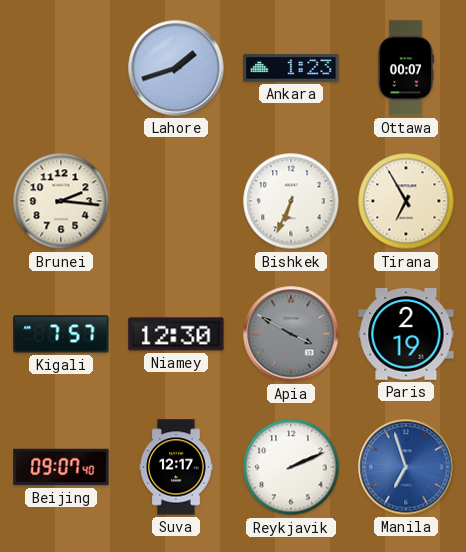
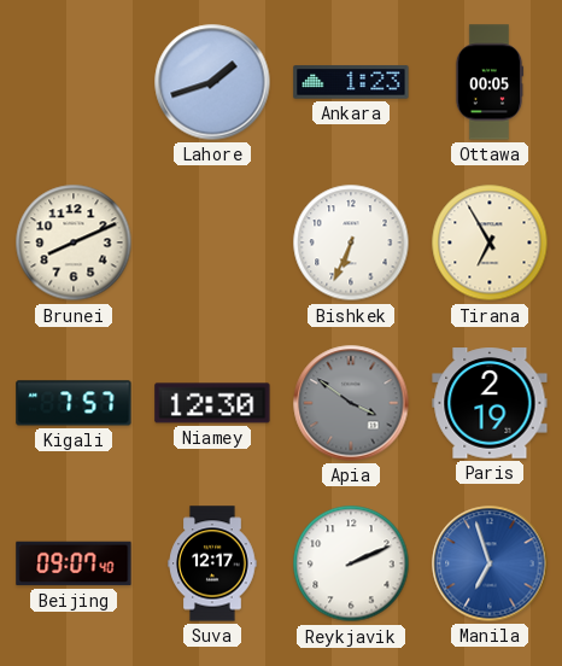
Ottawa: 00:07 -> 00:05
Brunei: 2:16 -> 8:11
Apia: 3:50 -> 3:51
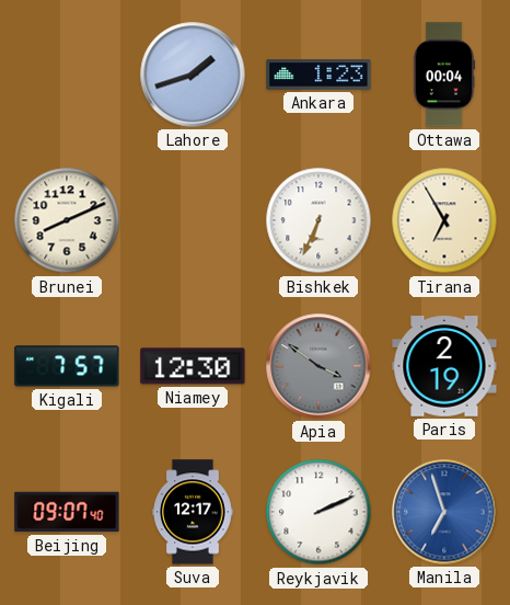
Ottawa: 00:05 -> 00:04
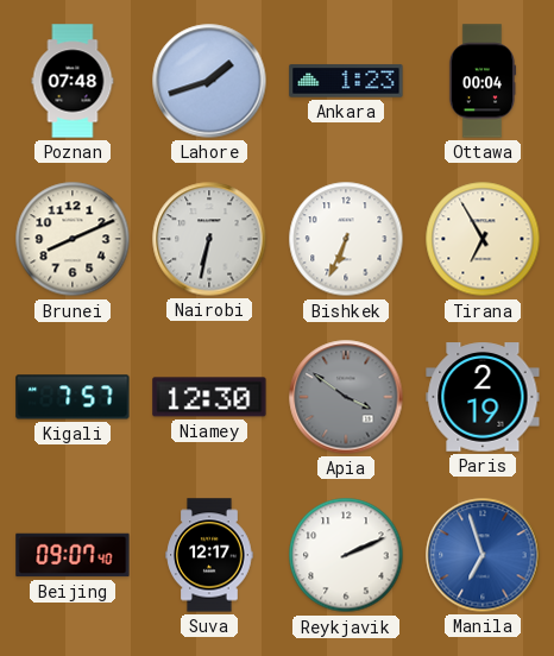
Poznan: none -> 07:48
Nairobi: none -> 6:32
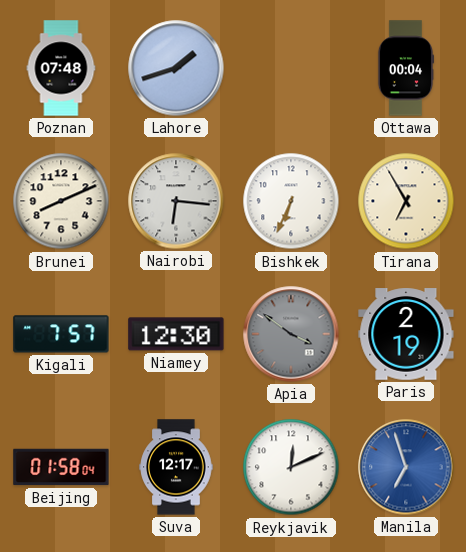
Ankara: 1:23 -> none
Nairobi: 6:32 -> 6:16
Beijing: 09:07 -> 01:58
Reykjavik: 2:11 -> 12:11
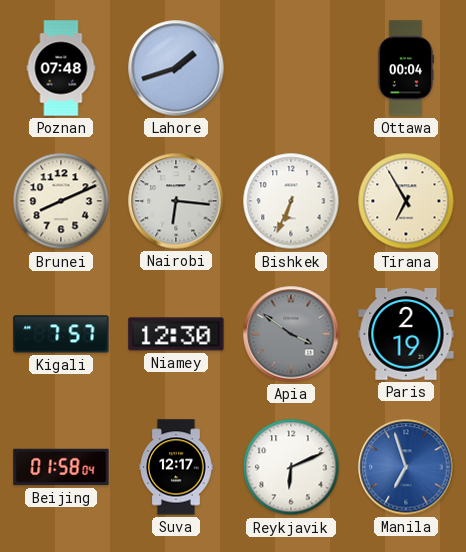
Reykjavik: 12:11 -> 6:11
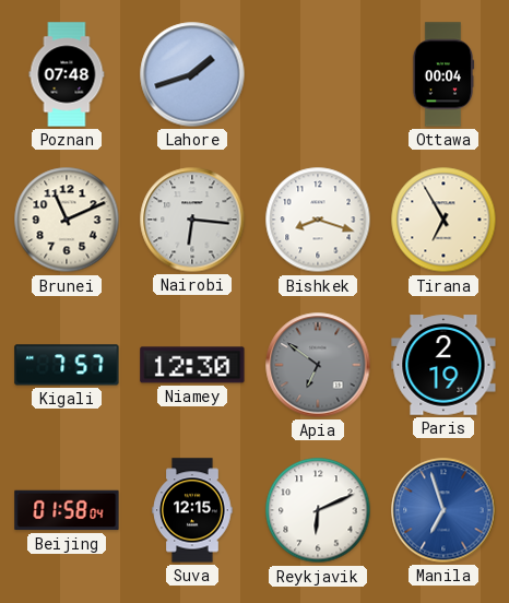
Brunei: 8:11 -> 11:11
Bishkek: 6:34 -> 8:18
Apia: 3:51 -> 6:51
Suva: 12:17 -> 12:15
